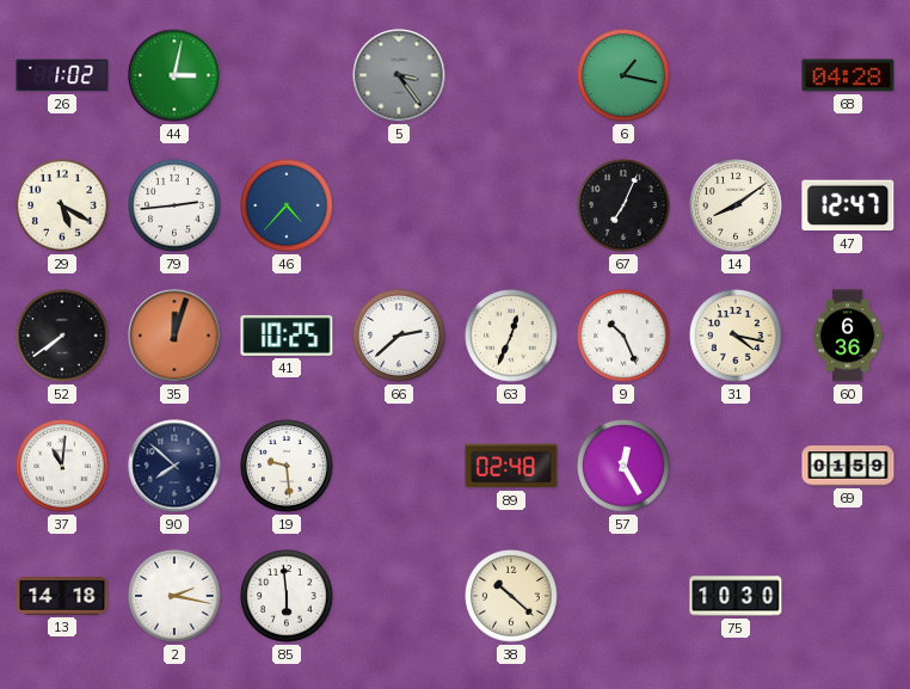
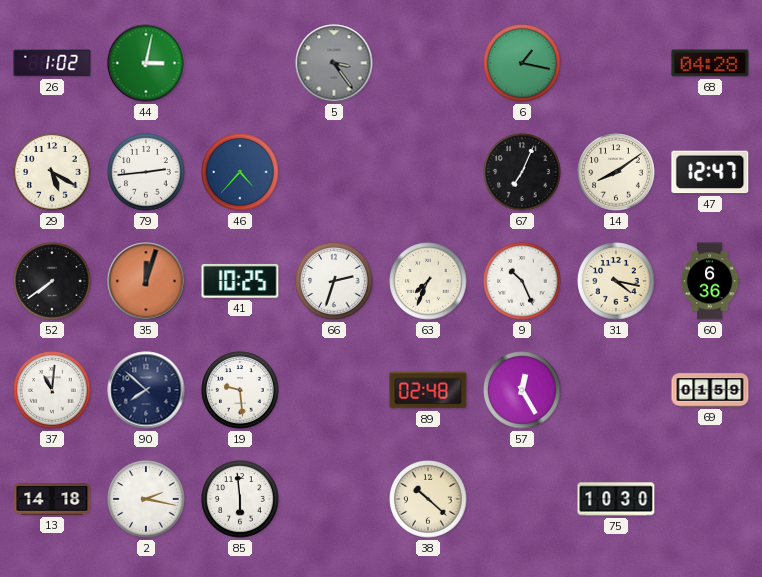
66: 2:38 -> 2:33
63: 12:34 -> 7:34
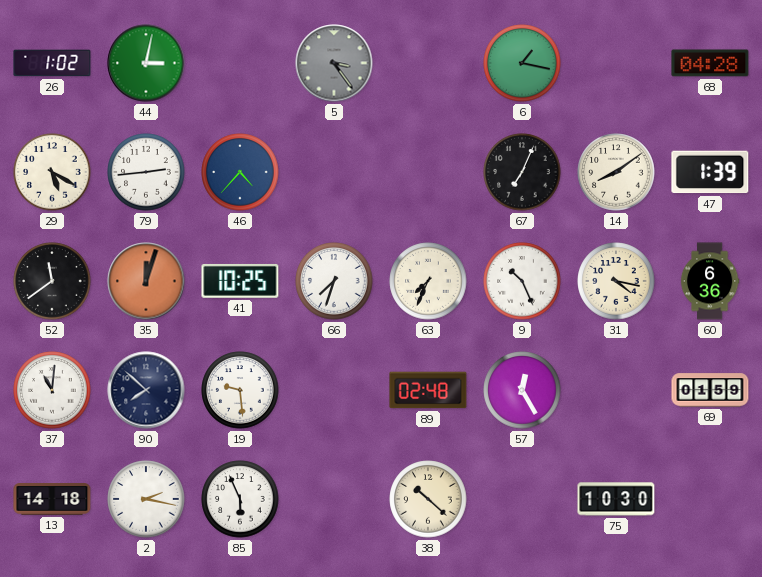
47: 12:47 -> 1:39
52: 7:39 -> 11:39
66: 2:33 -> 7:33
85: 5:59 -> 5:56
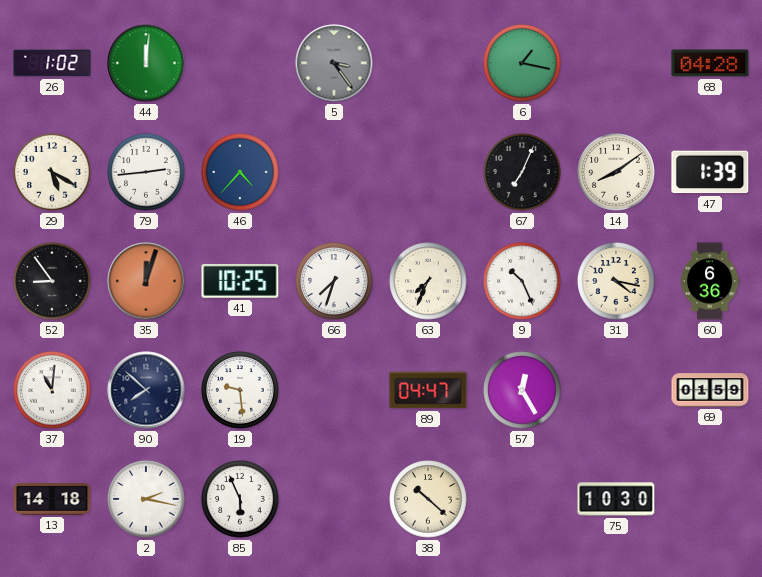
44: 3:02 -> 12:01
52: 11:39 -> 8:54
89: 02:48 -> 04:47
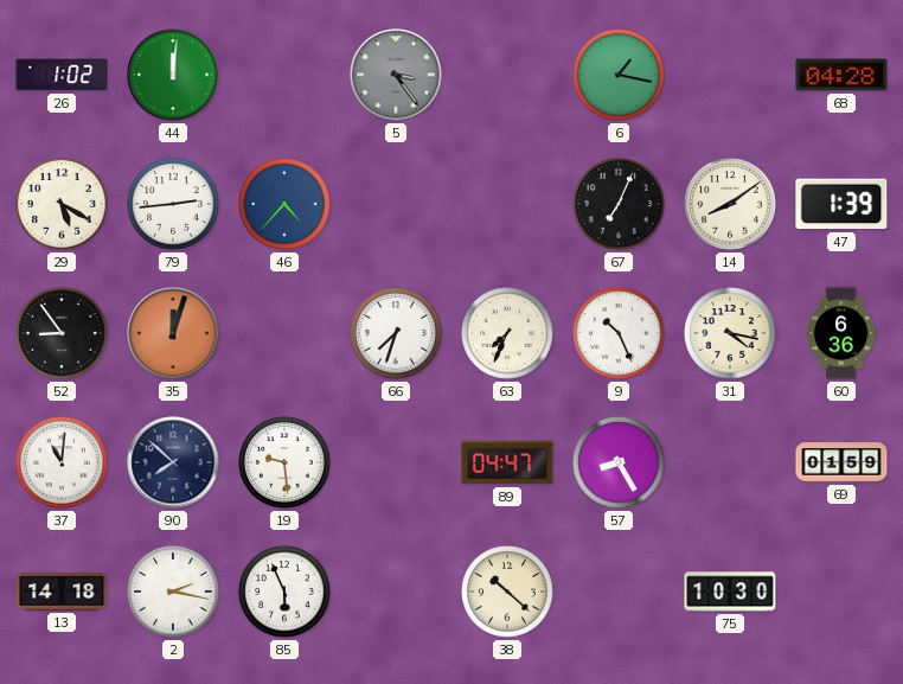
41: 10:25 -> none
57: 12:25 -> 8:25
